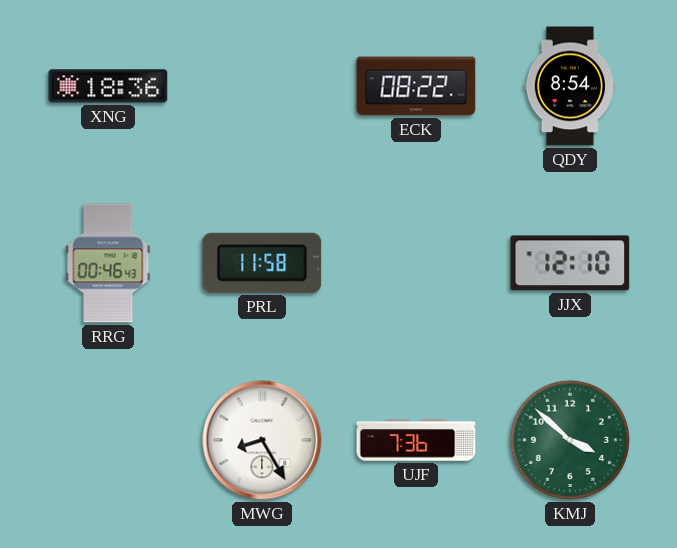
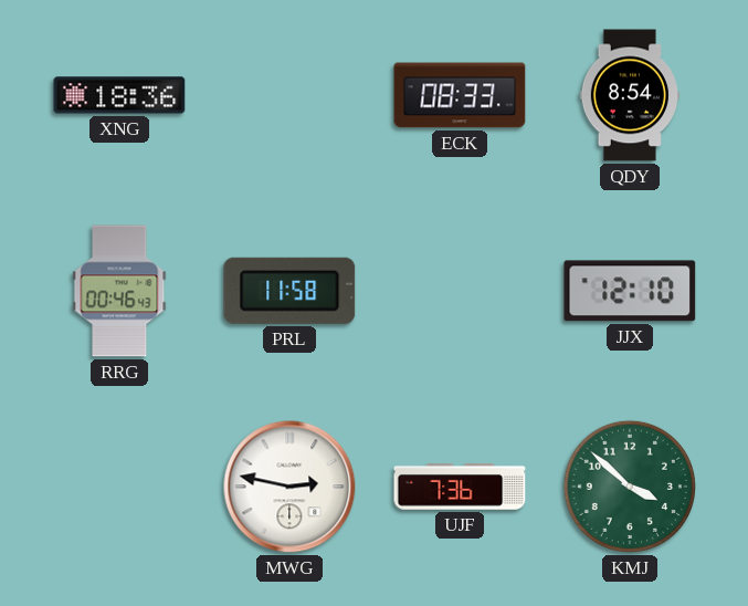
ECK: 08:22 -> 08:33
MWG: 8:25 -> 2:47
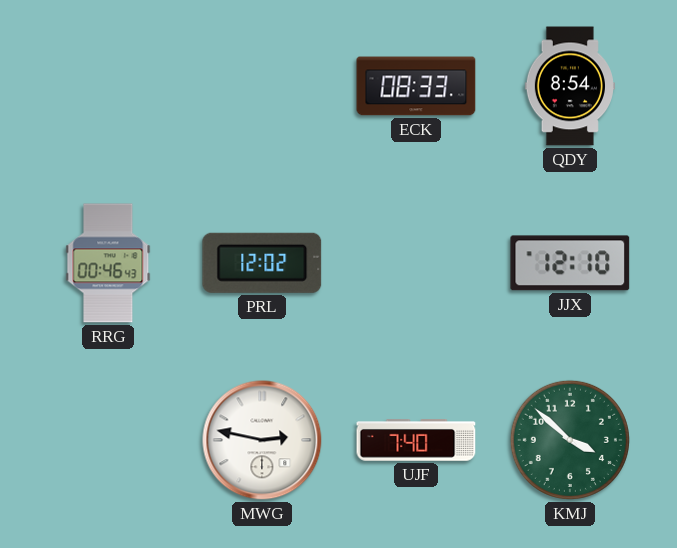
XNG: 18:36 -> none
PRL: 11:58 -> 12:02
UJF: 7:36 -> 7:40
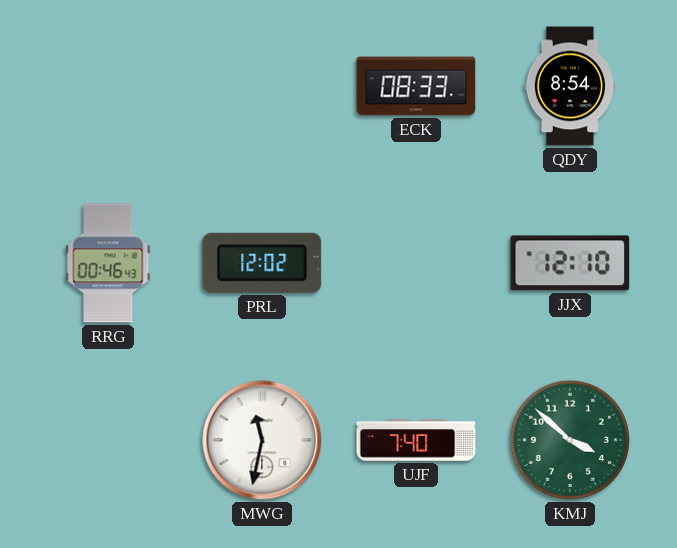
MWG: 2:47 -> 11:32
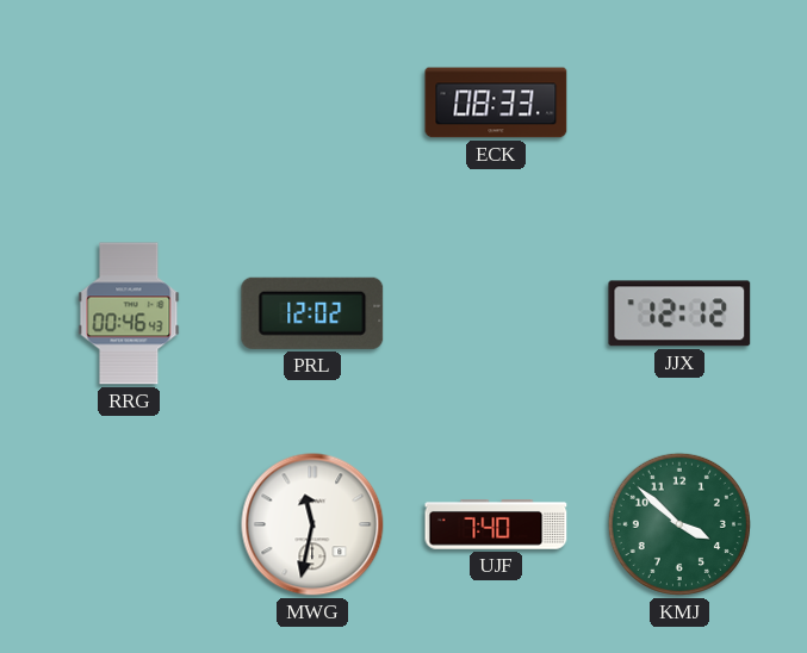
QDY: 8:54 -> none
JJX: 12:10 -> 12:12
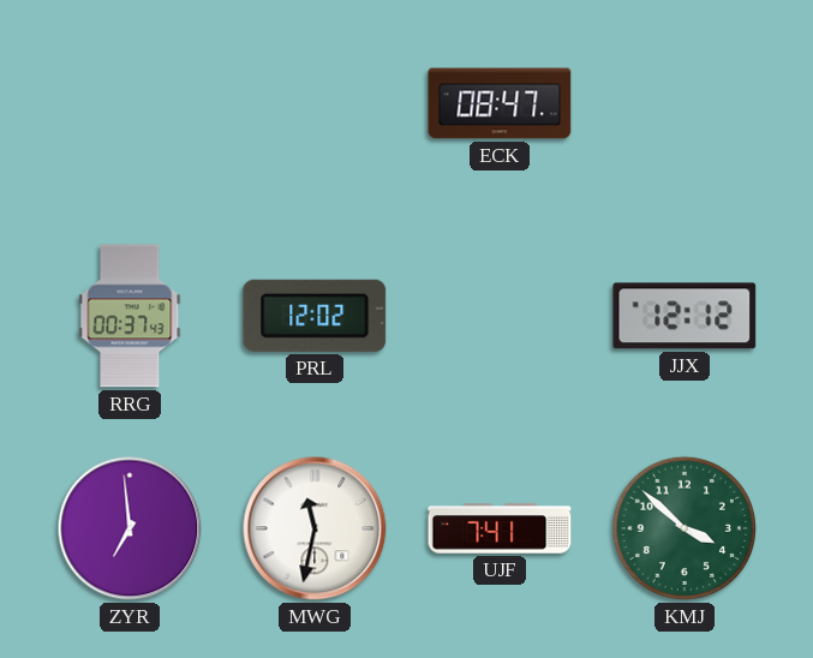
ECK: 08:33 -> 08:47
RRG: 00:46 -> 00:37
ZYR: none -> 6:59
UJF: 7:40 -> 7:41
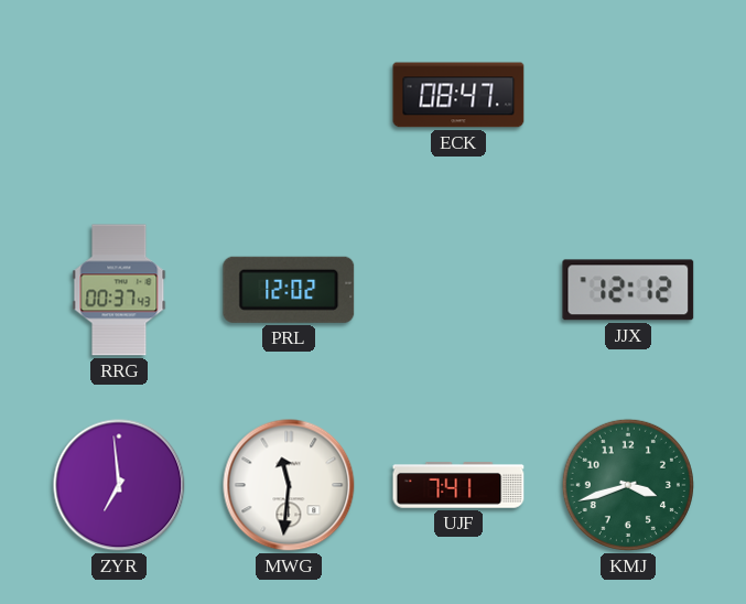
MWG: 11:32 -> 11:31
KMJ: 3:52 -> 3:42
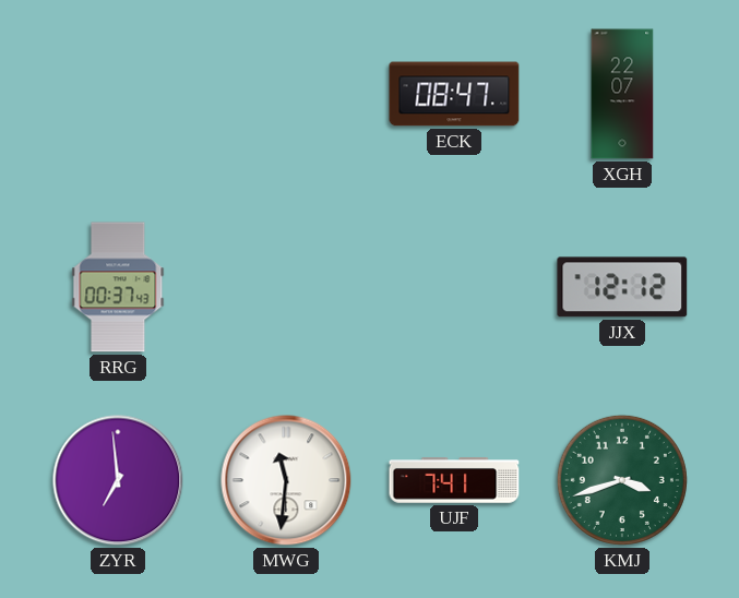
XGH: none -> 22:07
PRL: 12:02 -> none
